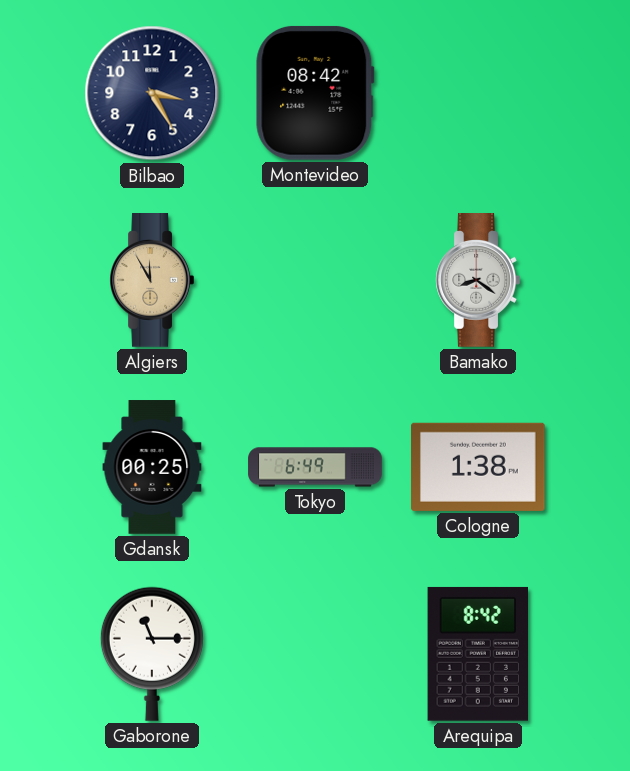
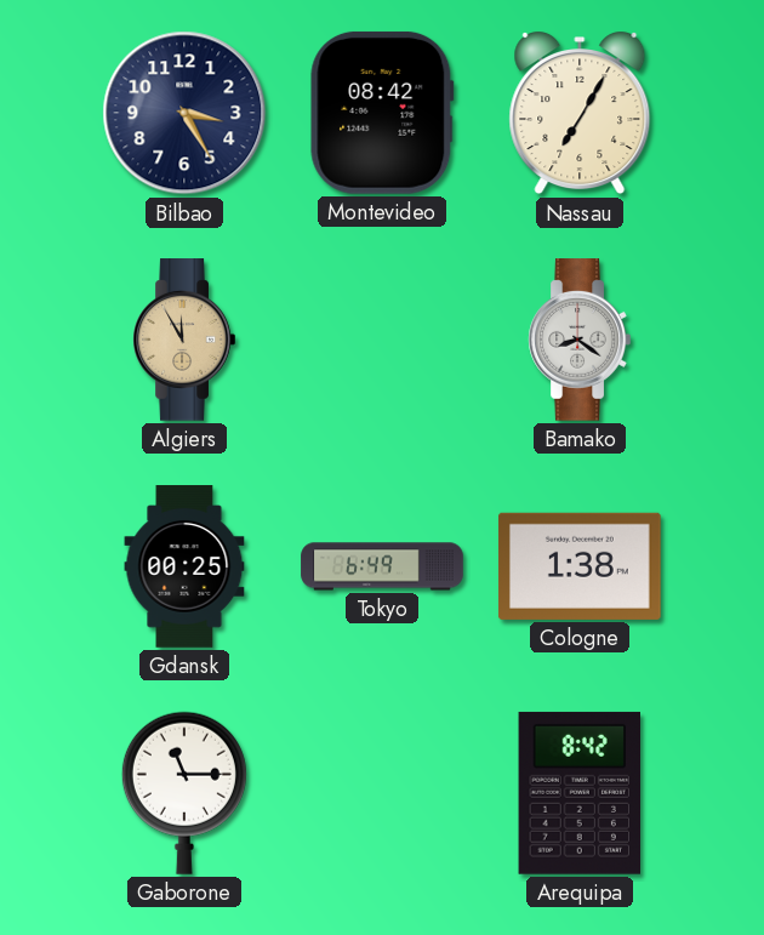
Nassau: none -> 7:05
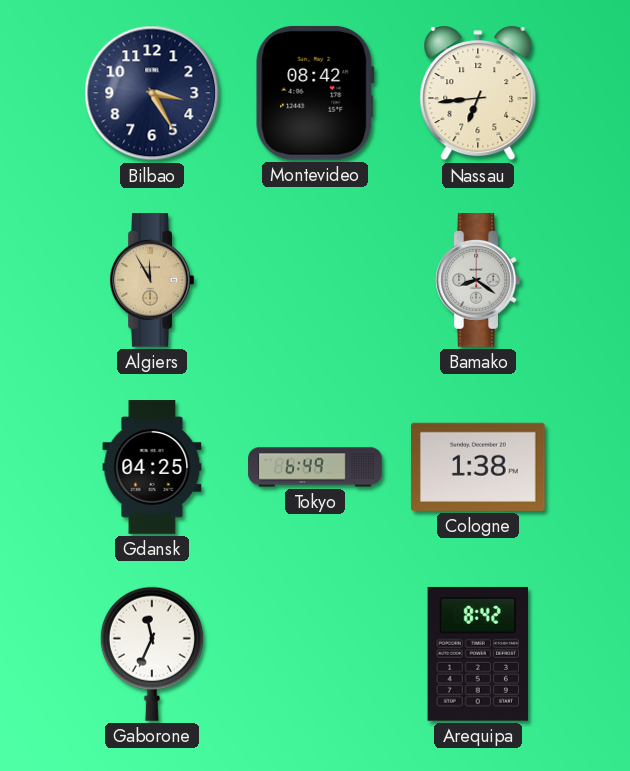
Nassau: 7:05 -> 6:44
Gdansk: 00:25 -> 04:25
Gaborone: 11:15 -> 11:34
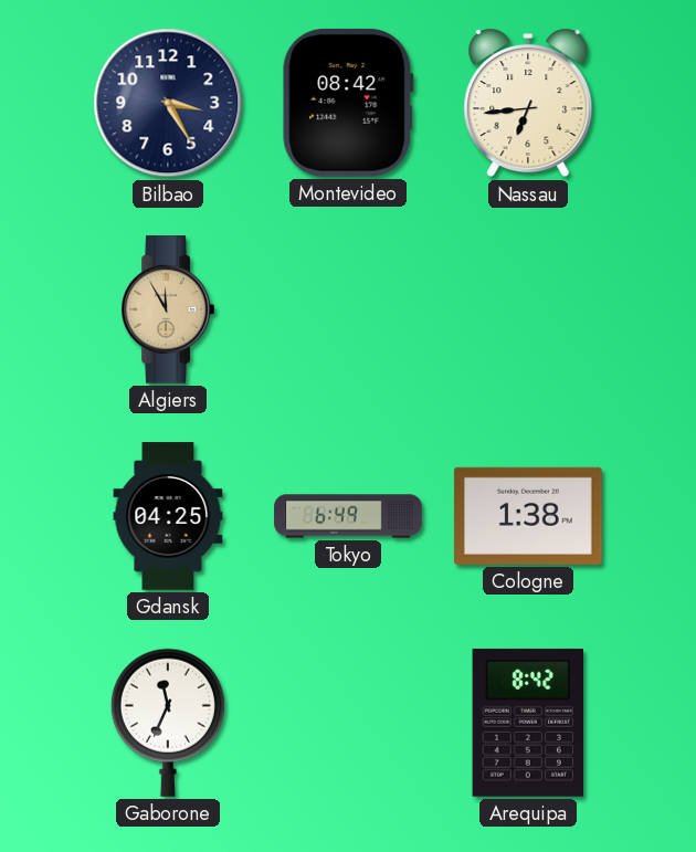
Bamako: 8:21 -> none
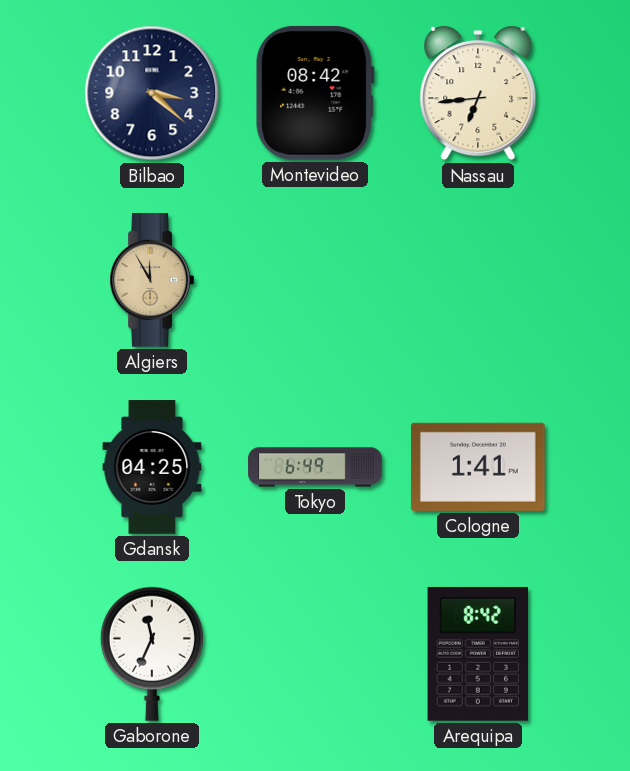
Bilbao: 3:25 -> 3:22
Cologne: 1:38 -> 1:41
